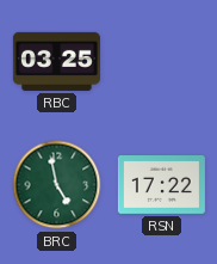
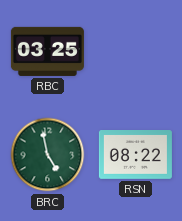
RSN: 17:22 -> 08:22
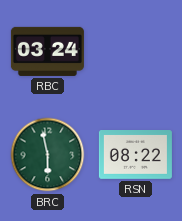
RBC: 03:25 -> 03:24
BRC: 4:58 -> 5:58
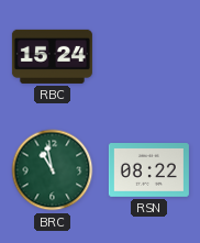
RBC: 03:24 -> 15:24
BRC: 5:58 -> 10:58
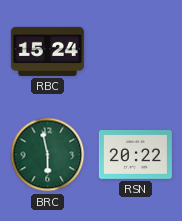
BRC: 10:58 -> 5:58
RSN: 08:22 -> 20:22
